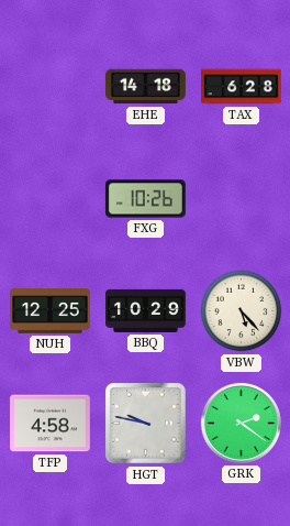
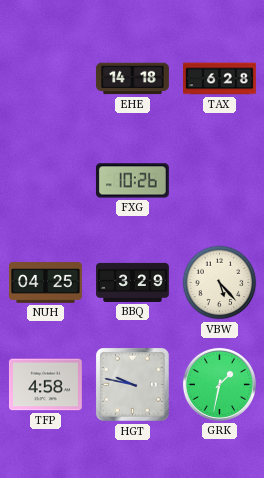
NUH: 12:25 -> 04:25
BBQ: 10:29 -> 3:29
GRK: 2:21 -> 1:32
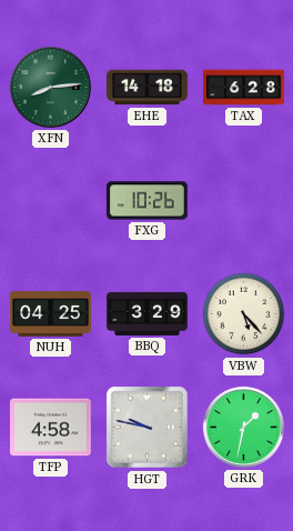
XFN: none -> 8:14
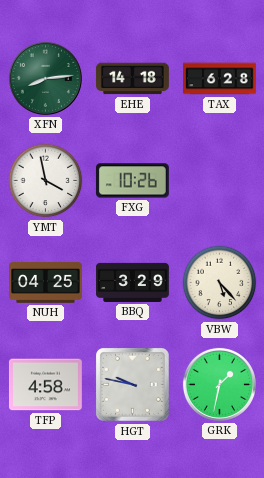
YMT: none -> 3:58
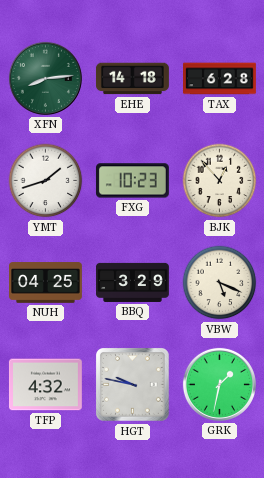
YMT: 3:58 -> 1:42
FXG: 10:26 -> 10:23
BJK: none -> 12:53
VBW: 5:23 -> 5:19
TFP: 4:58 -> 4:32
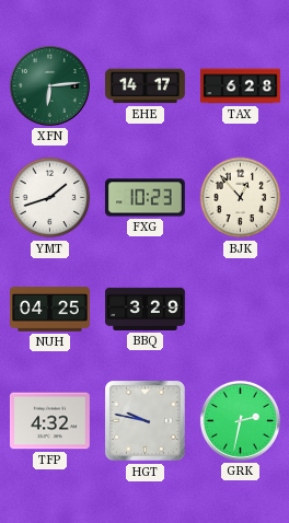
XFN: 8:14 -> 6:14
EHE: 14:18 -> 14:17
VBW: 5:19 -> none
GRK: 1:32 -> 2:32
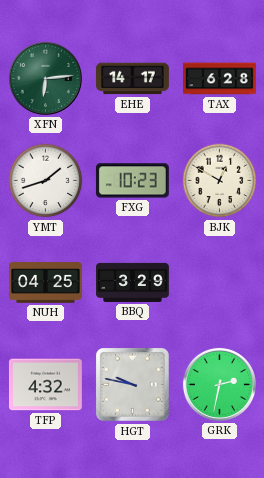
BJK: 12:53 -> 12:50
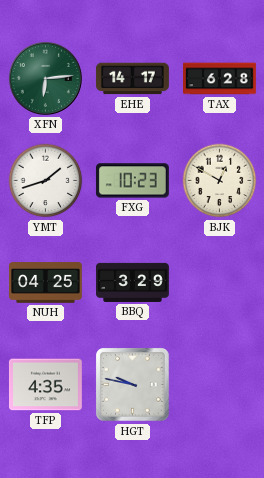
TFP: 4:32 -> 4:35
GRK: 2:32 -> none
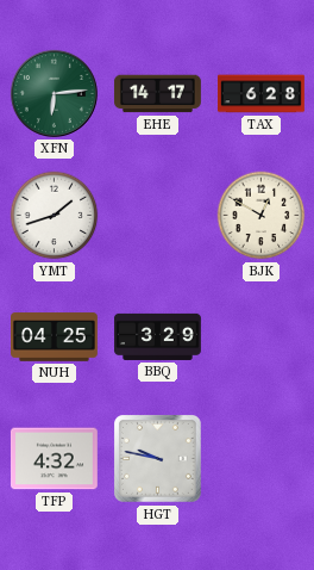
FXG: 10:23 -> none
TFP: 4:35 -> 4:32
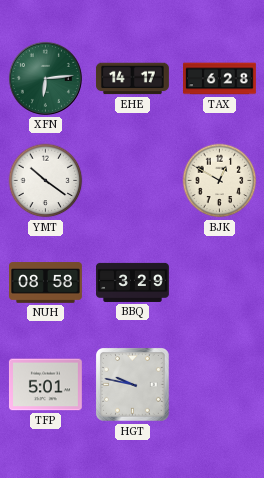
YMT: 1:42 -> 10:21
NUH: 04:25 -> 08:58
TFP: 4:32 -> 5:01
